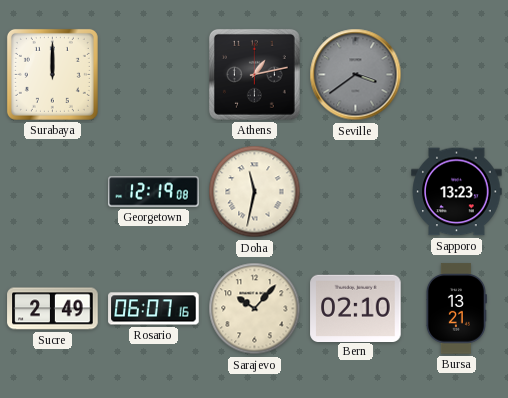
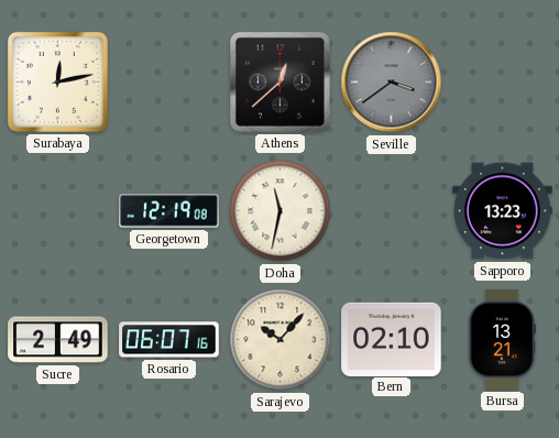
Surabaya: 12:00 -> 12:13
Athens: 1:13 -> 12:38
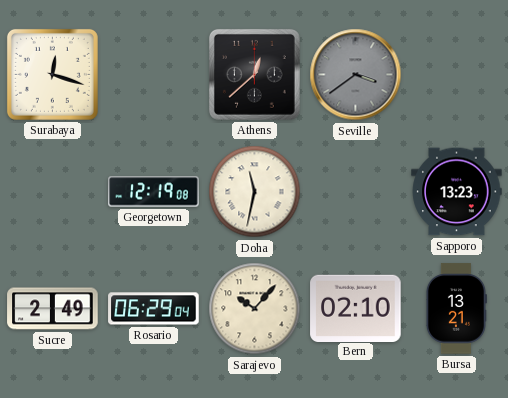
Surabaya: 12:13 -> 12:18
Rosario: 06:07 -> 06:29
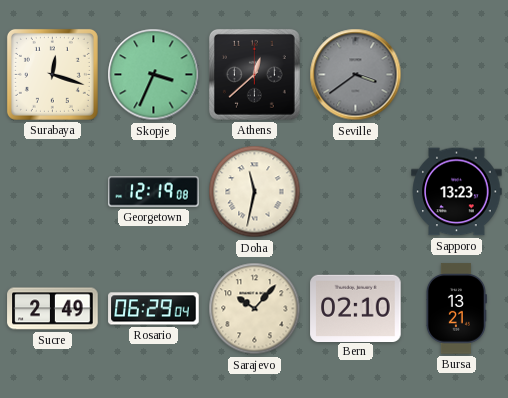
Skopje: none -> 3:34
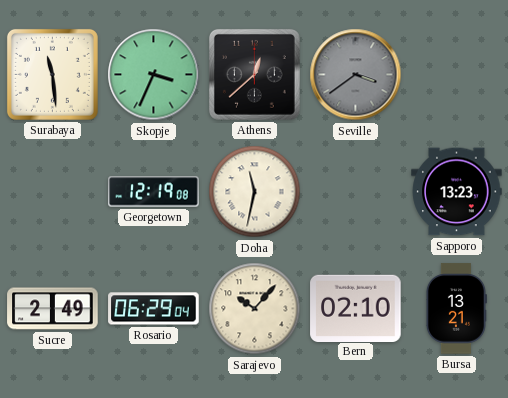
Surabaya: 12:18 -> 11:29
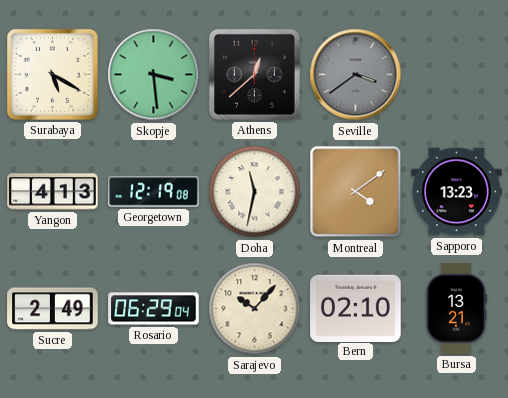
Surabaya: 11:29 -> 5:20
Skopje: 3:34 -> 3:29
Yangon: none -> 4:13
Montreal: none -> 4:09
